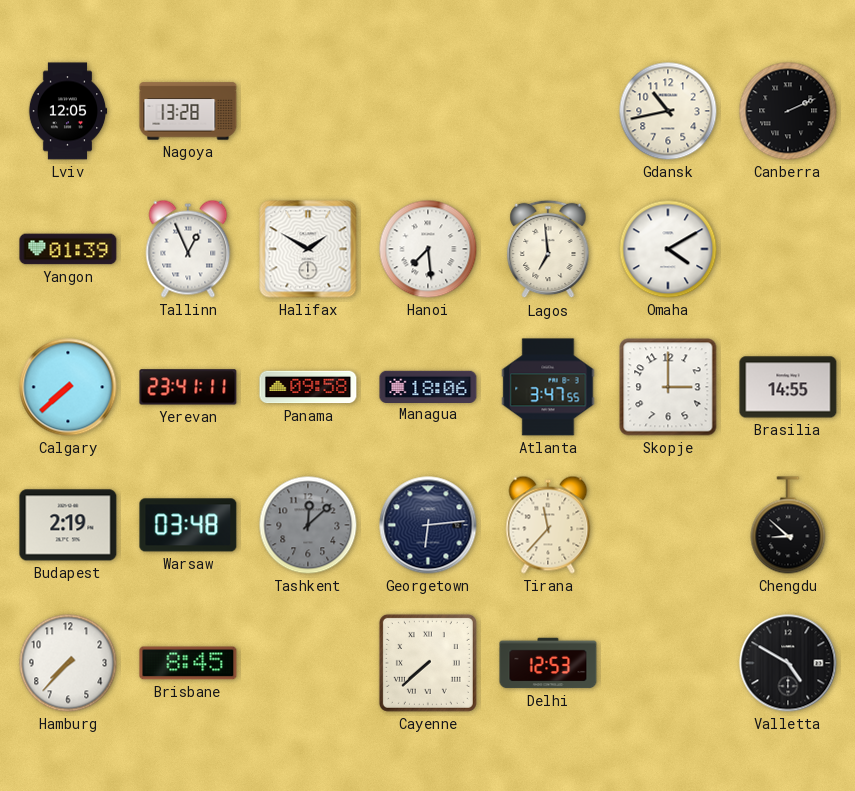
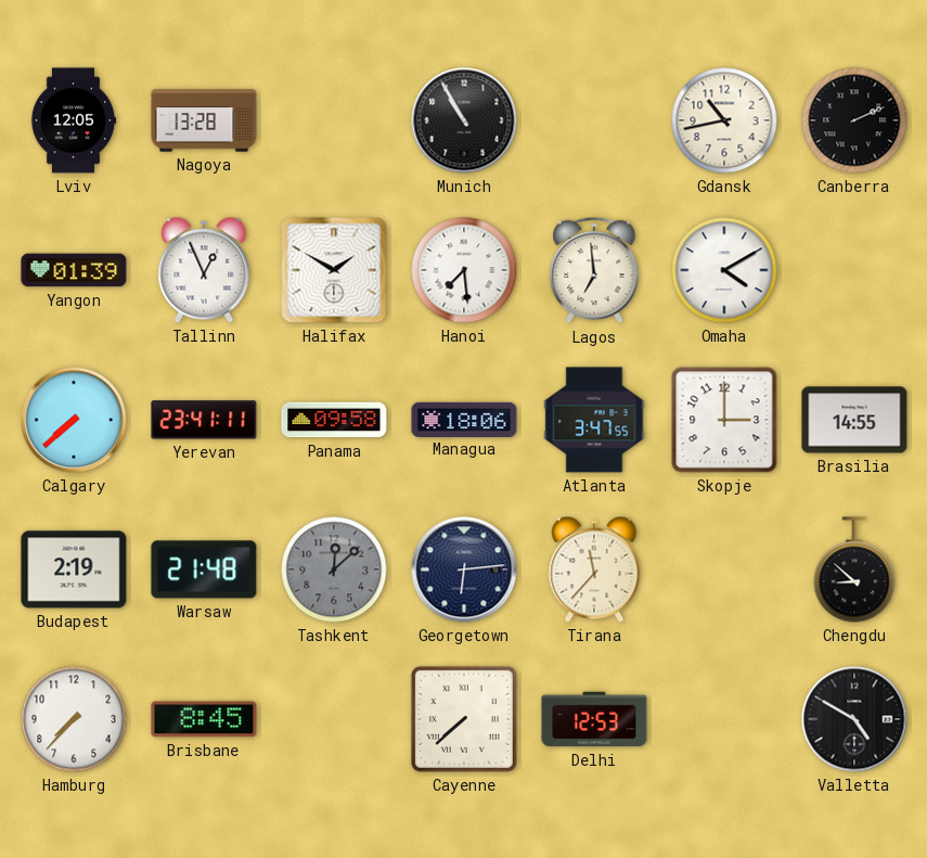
Munich: none -> 10:55
Warsaw: 03:48 -> 21:48
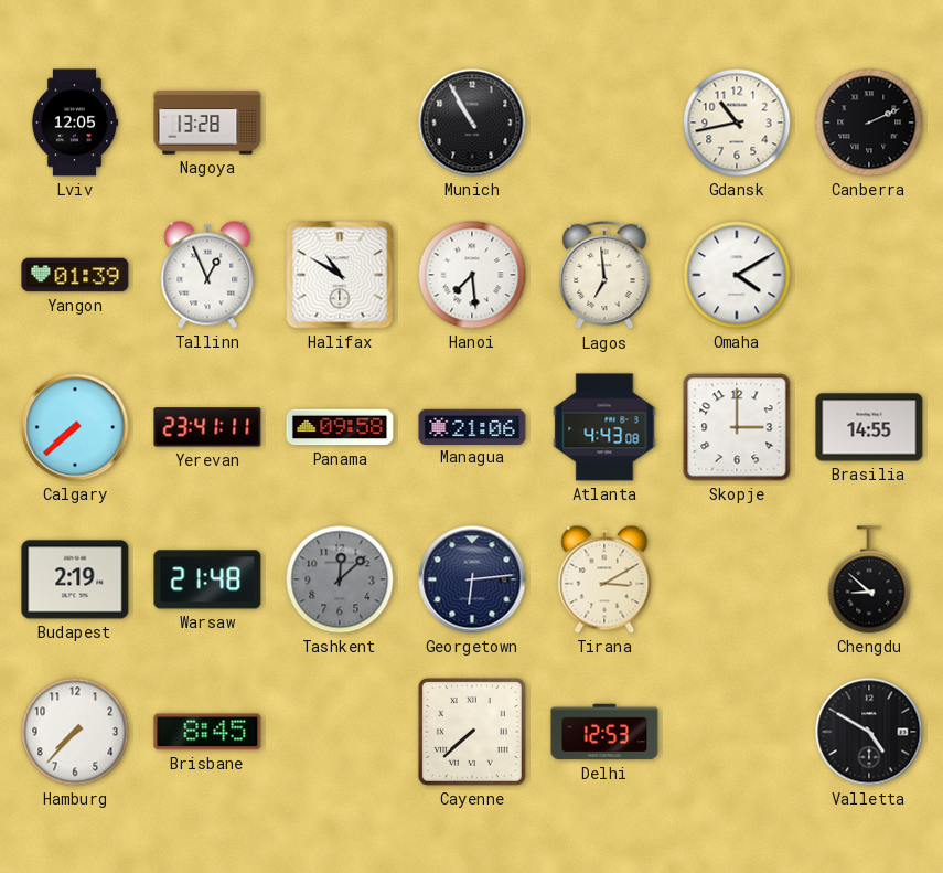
Halifax: 1:50 -> 10:50
Managua: 18:06 -> 21:06
Atlanta: 3:47 -> 4:43
Tirana: 11:37 -> 3:10
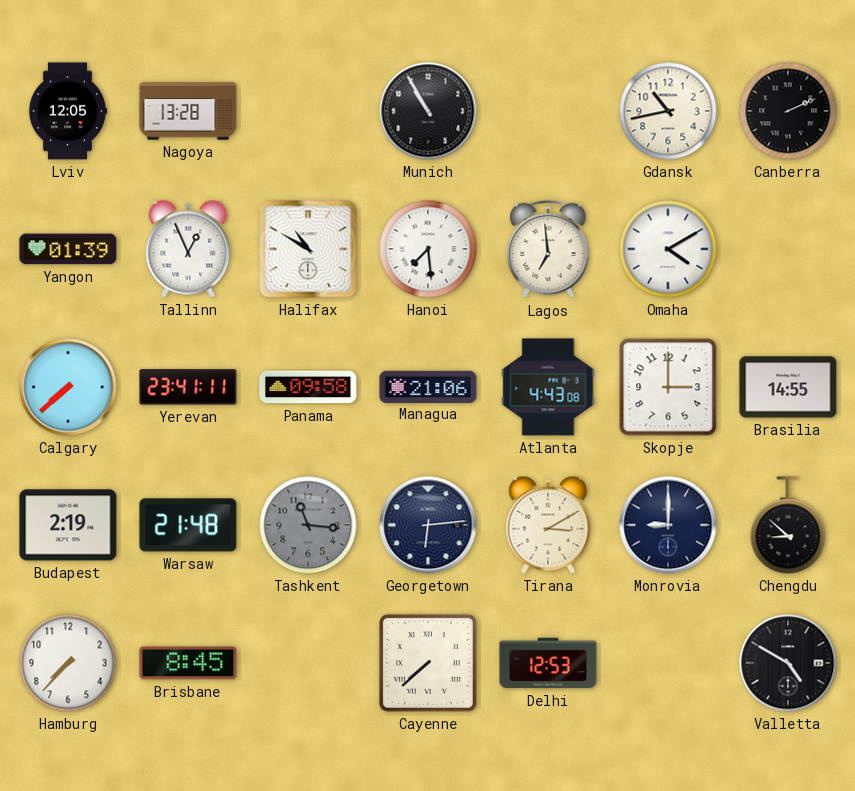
Tashkent: 12:08 -> 11:16
Monrovia: none -> 9:00
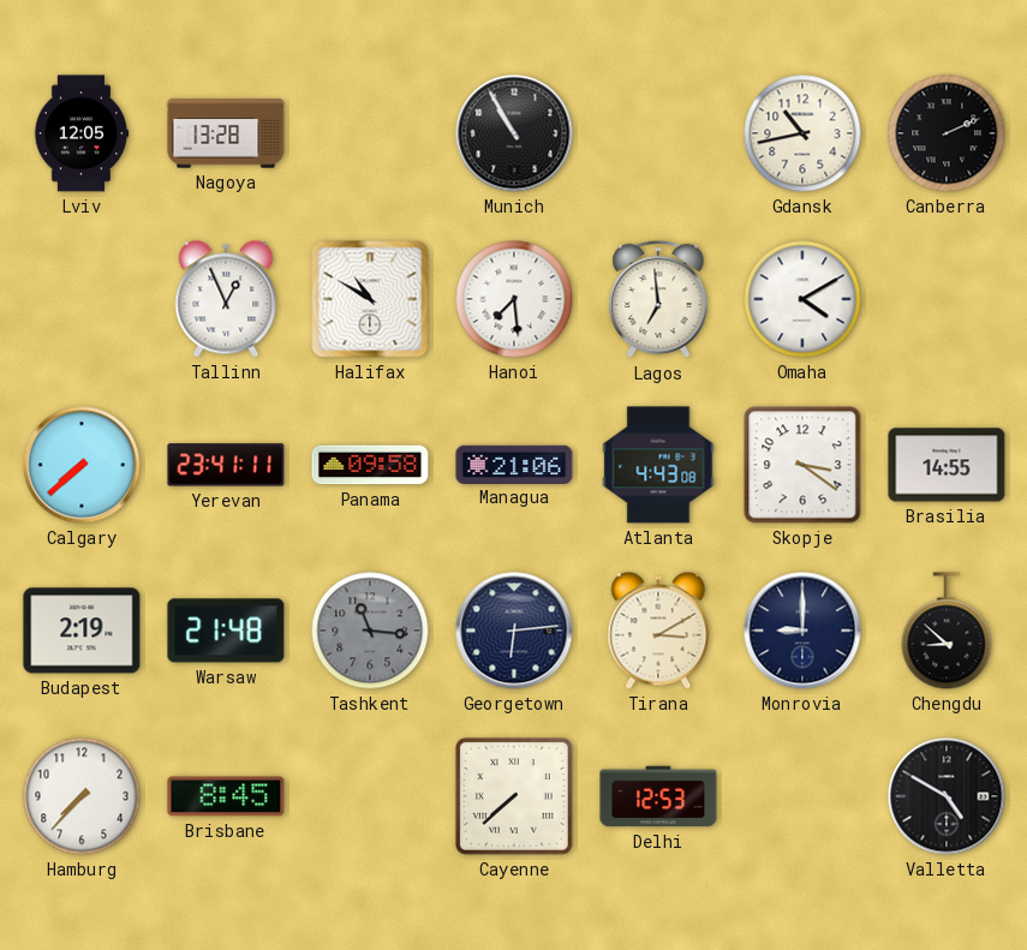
Yangon: 01:39 -> none
Skopje: 3:00 -> 3:21
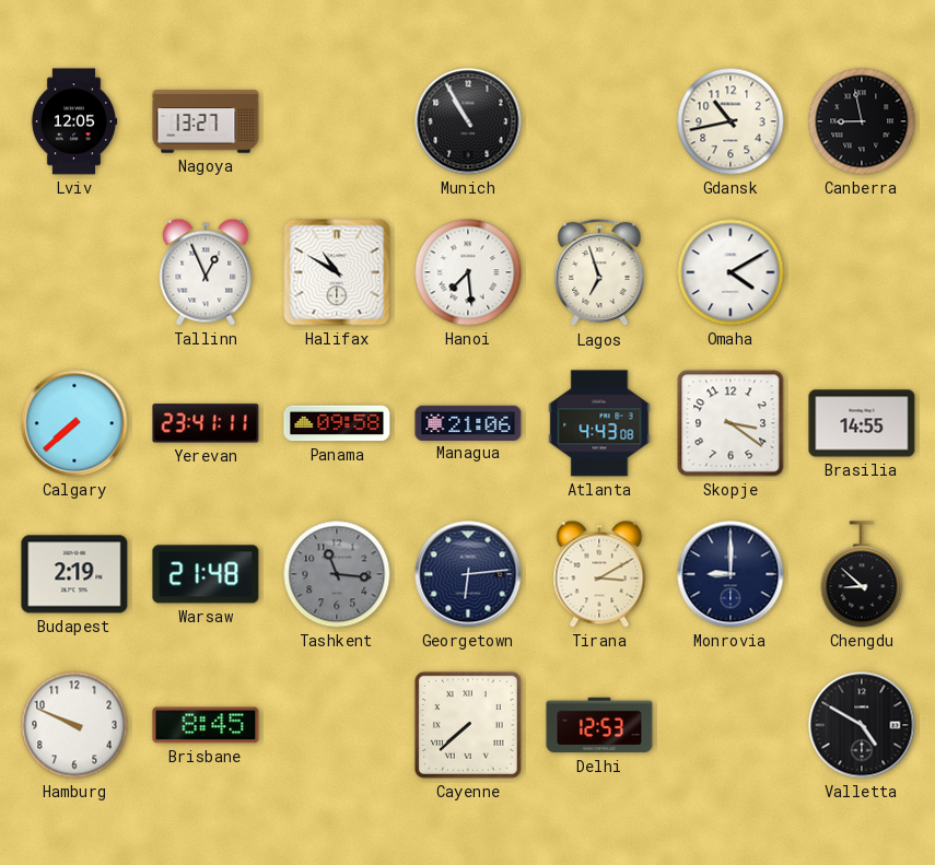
Nagoya: 13:28 -> 13:27
Canberra: 2:11 -> 8:58
Lagos: 6:59 -> 6:57
Hamburg: 7:37 -> 9:49
